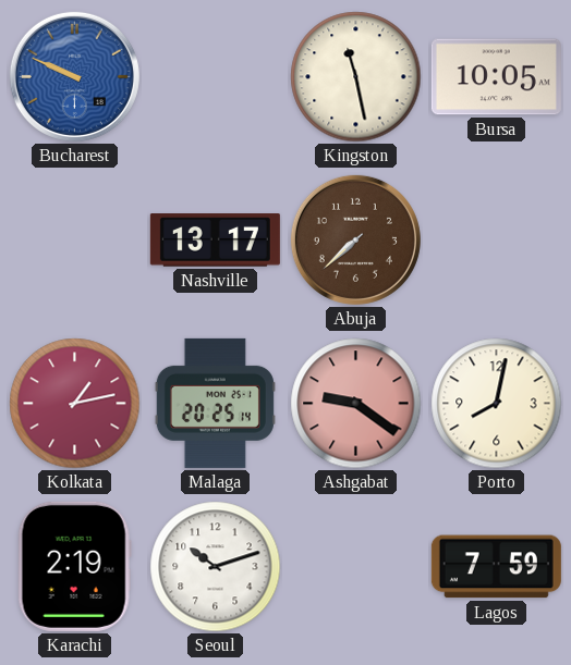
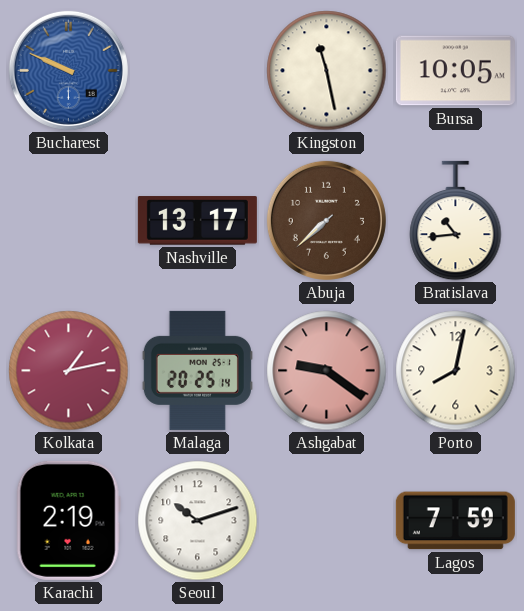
Bratislava: none -> 10:44
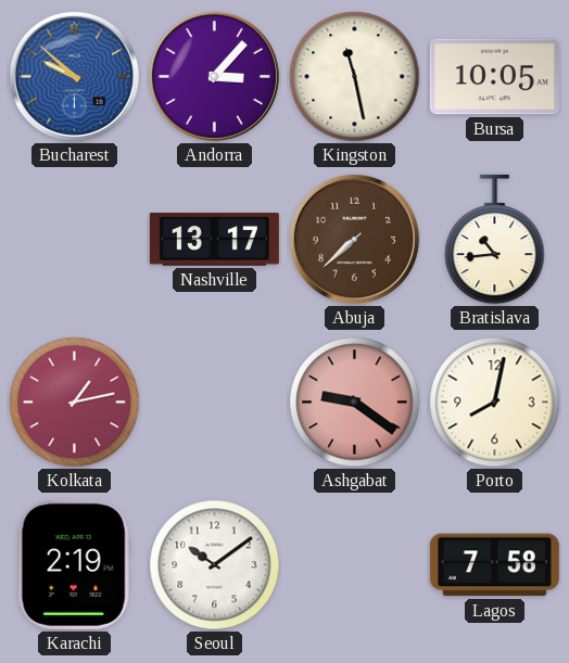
Bucharest: 9:49 -> 9:52
Andorra: none -> 3:07
Malaga: 20:25 -> none
Seoul: 10:12 -> 10:09
Lagos: 7:59 -> 7:58
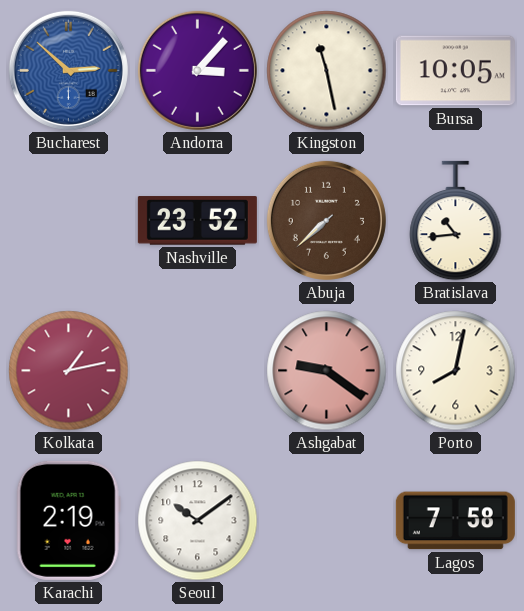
Bucharest: 9:52 -> 2:52
Nashville: 13:17 -> 23:52
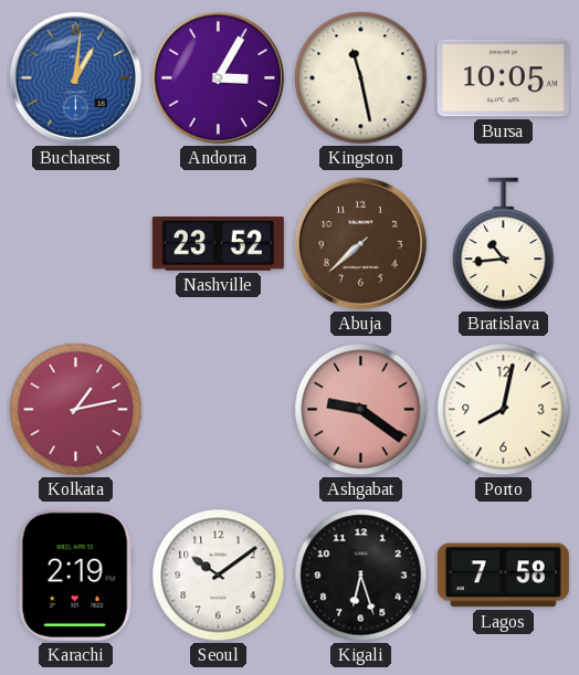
Bucharest: 2:52 -> 1:01
Andorra: 3:07 -> 3:05
Kigali: none -> 6:27
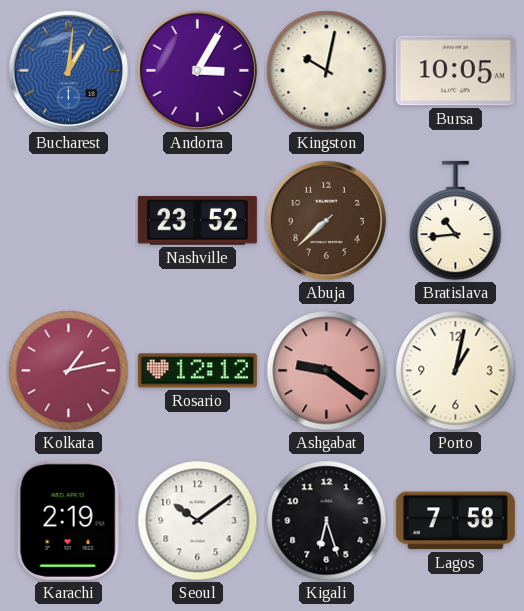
Kingston: 11:28 -> 10:02
Rosario: none -> 12:12
Porto: 8:02 -> 1:02
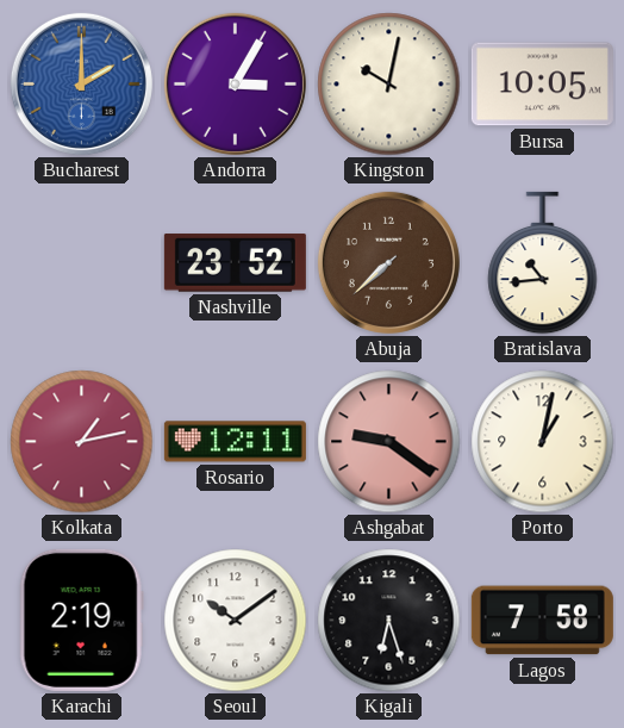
Bucharest: 1:01 -> 2:00
Rosario: 12:12 -> 12:11
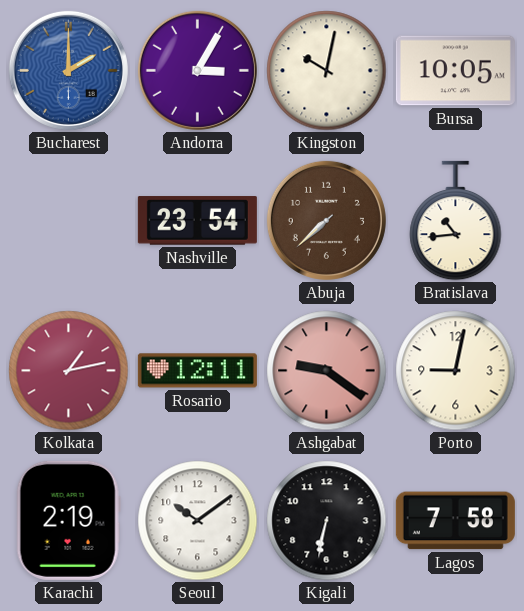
Nashville: 23:52 -> 23:54
Porto: 1:02 -> 9:02
Kigali: 6:27 -> 6:32
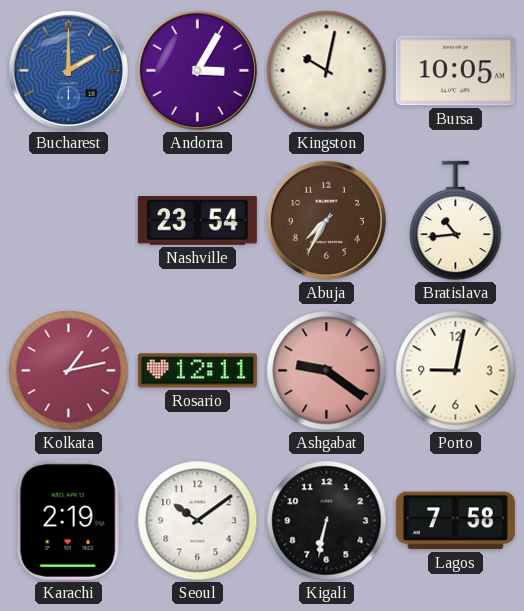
Abuja: 7:38 -> 7:35
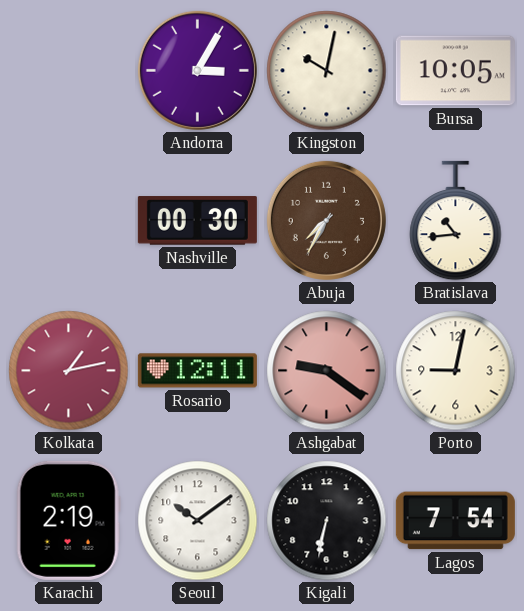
Bucharest: 2:00 -> none
Nashville: 23:54 -> 00:30
Lagos: 7:58 -> 7:54
